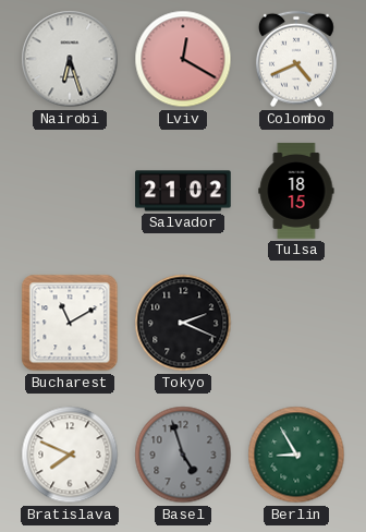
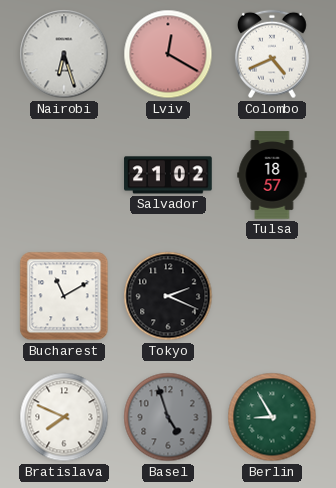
Tulsa: 18:15 -> 18:57
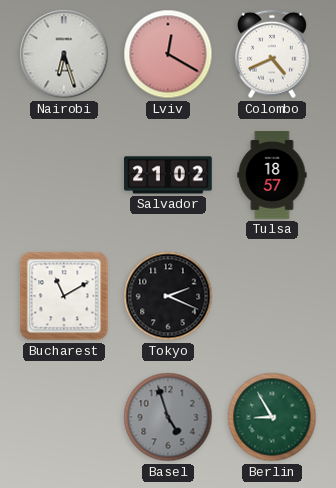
Bratislava: 7:49 -> none
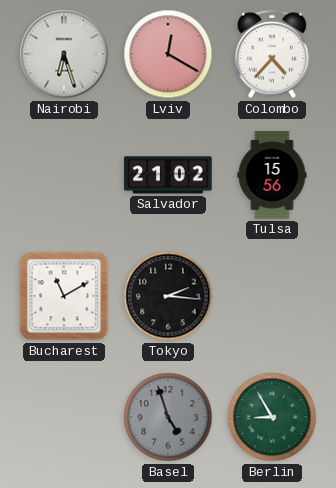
Colombo: 4:41 -> 4:37
Tulsa: 18:57 -> 15:56
Tokyo: 2:19 -> 2:16
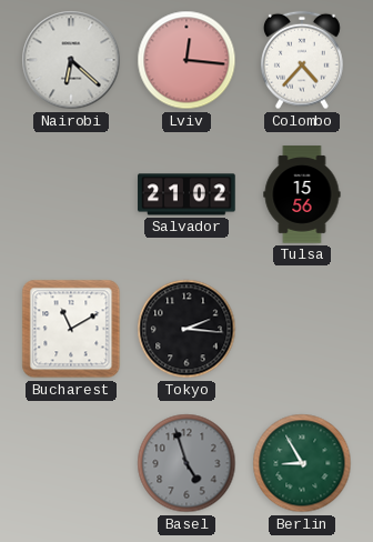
Nairobi: 6:27 -> 6:22
Lviv: 12:20 -> 12:16
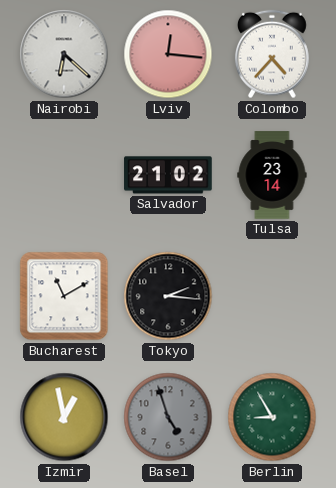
Tulsa: 15:56 -> 23:14
Izmir: none -> 12:58
